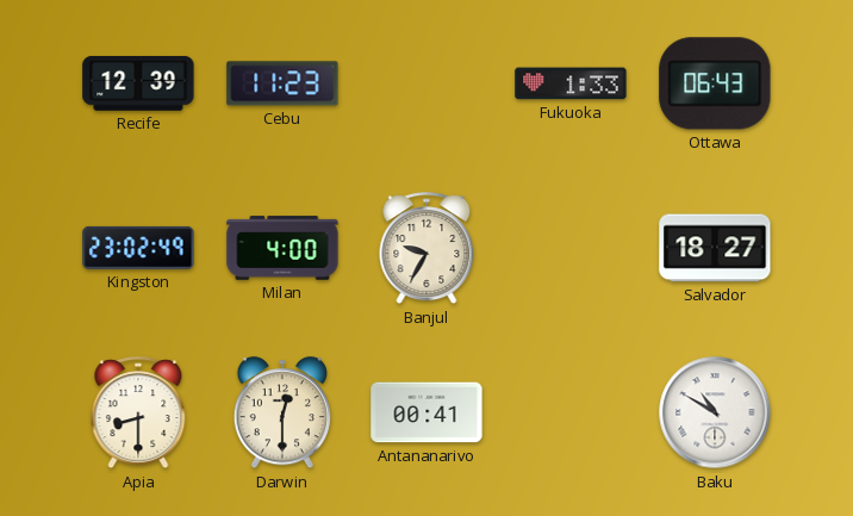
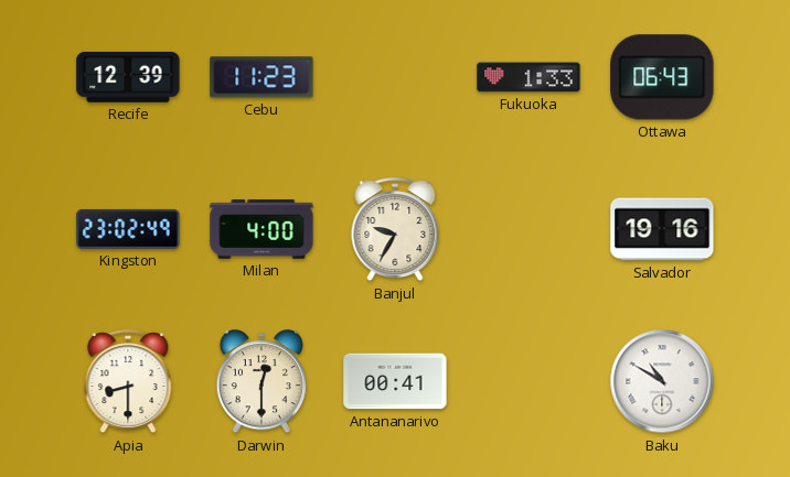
Salvador: 18:27 -> 19:16
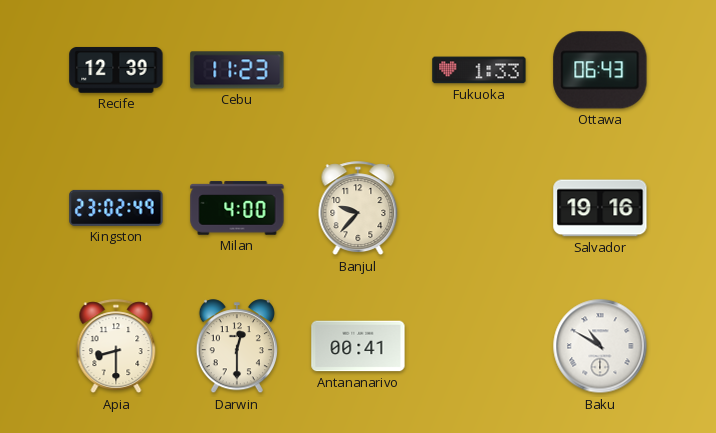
Banjul: 9:35 -> 9:37
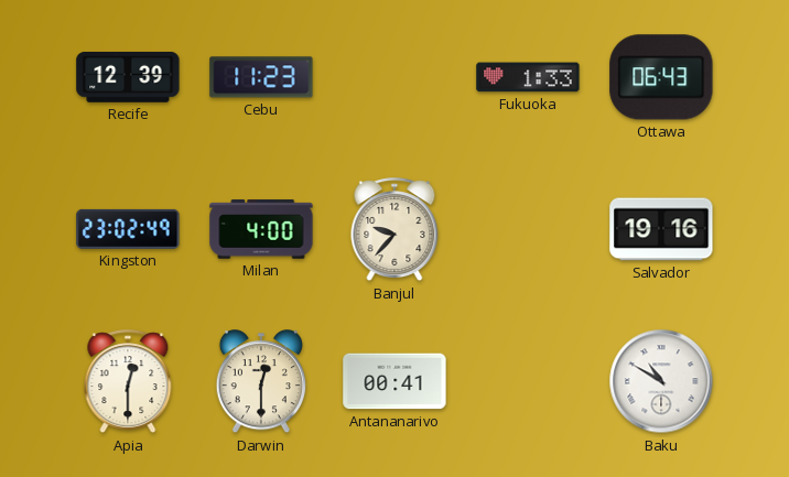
Apia: 8:30 -> 12:30
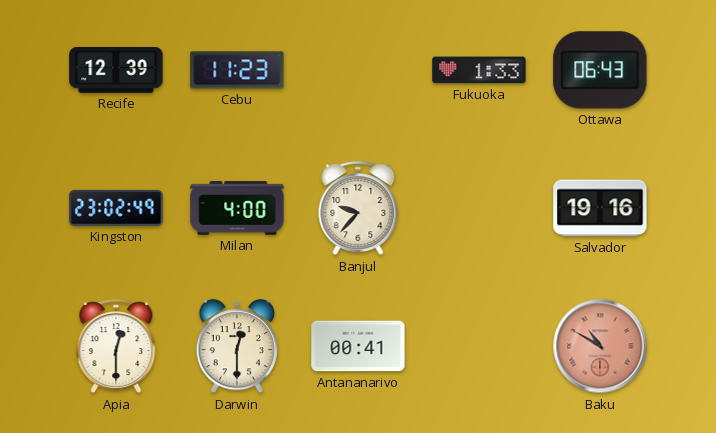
Baku dial: white -> salmon
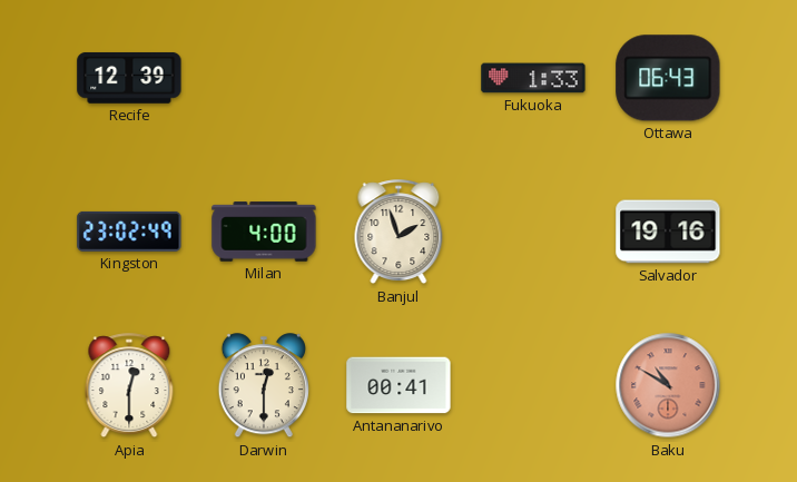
Cebu: 11:23 -> none
Banjul: 9:37 -> 1:57
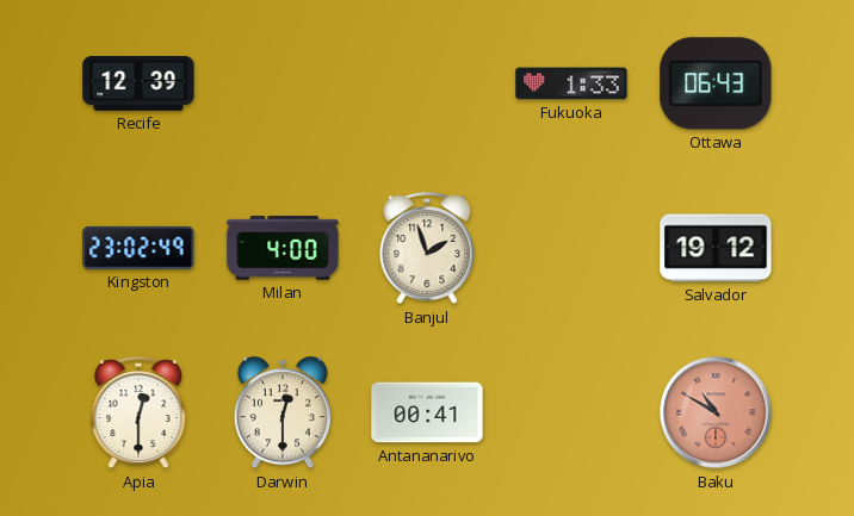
Salvador: 19:16 -> 19:12
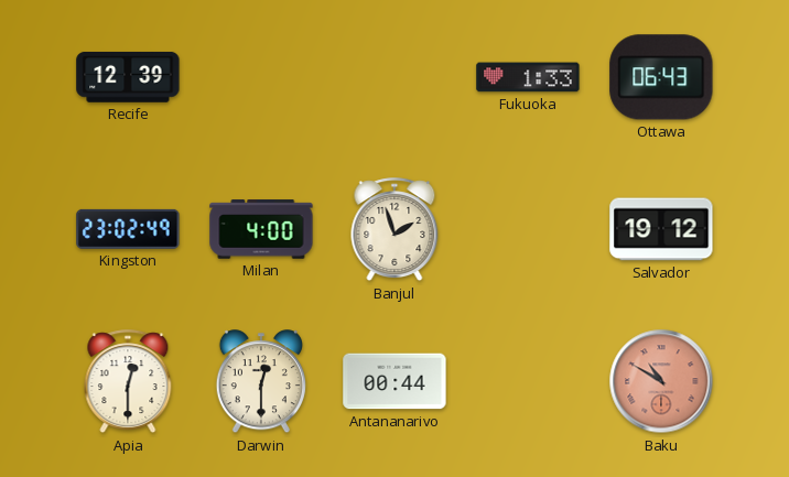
Antananarivo: 00:41 -> 00:44
